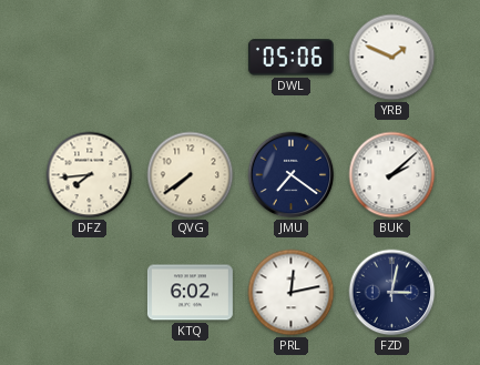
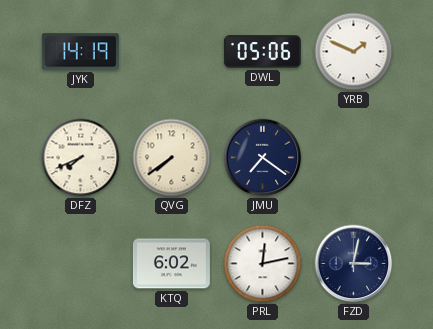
JYK: none -> 14:19
DFZ: 7:44 -> 7:41
BUK: 2:08 -> none
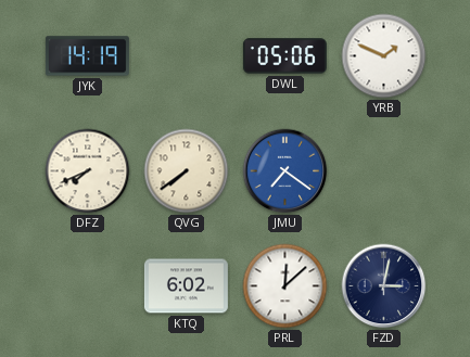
JMU dial: navy -> blue
PRL: 12:13 -> 12:08
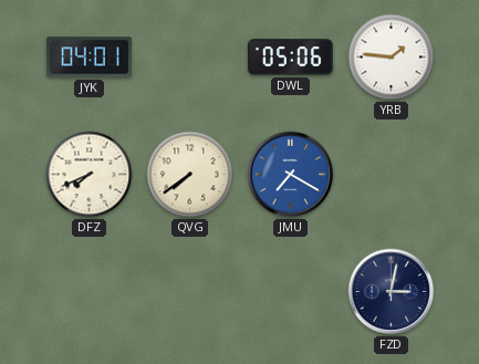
JYK: 14:19 -> 04:01
YRB: 1:49 -> 1:46
JMU: 7:21 -> 7:20
KTQ: 6:02 -> none
PRL: 12:08 -> none
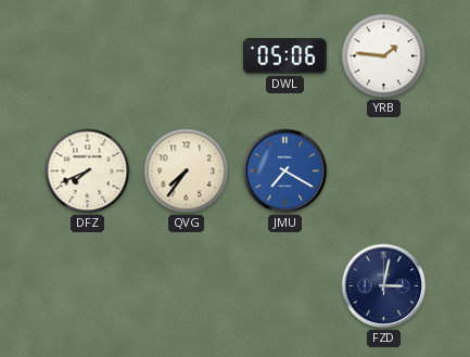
JYK: 04:01 -> none
QVG: 7:39 -> 7:36
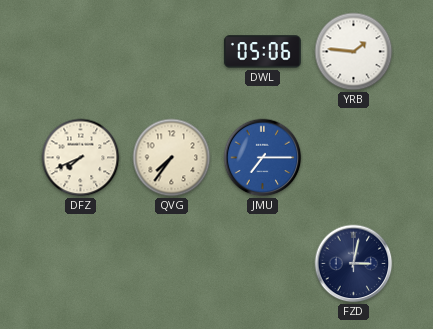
JMU: 7:20 -> 7:15
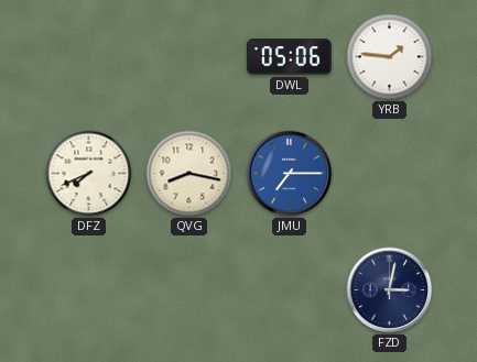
QVG: 7:36 -> 8:17
